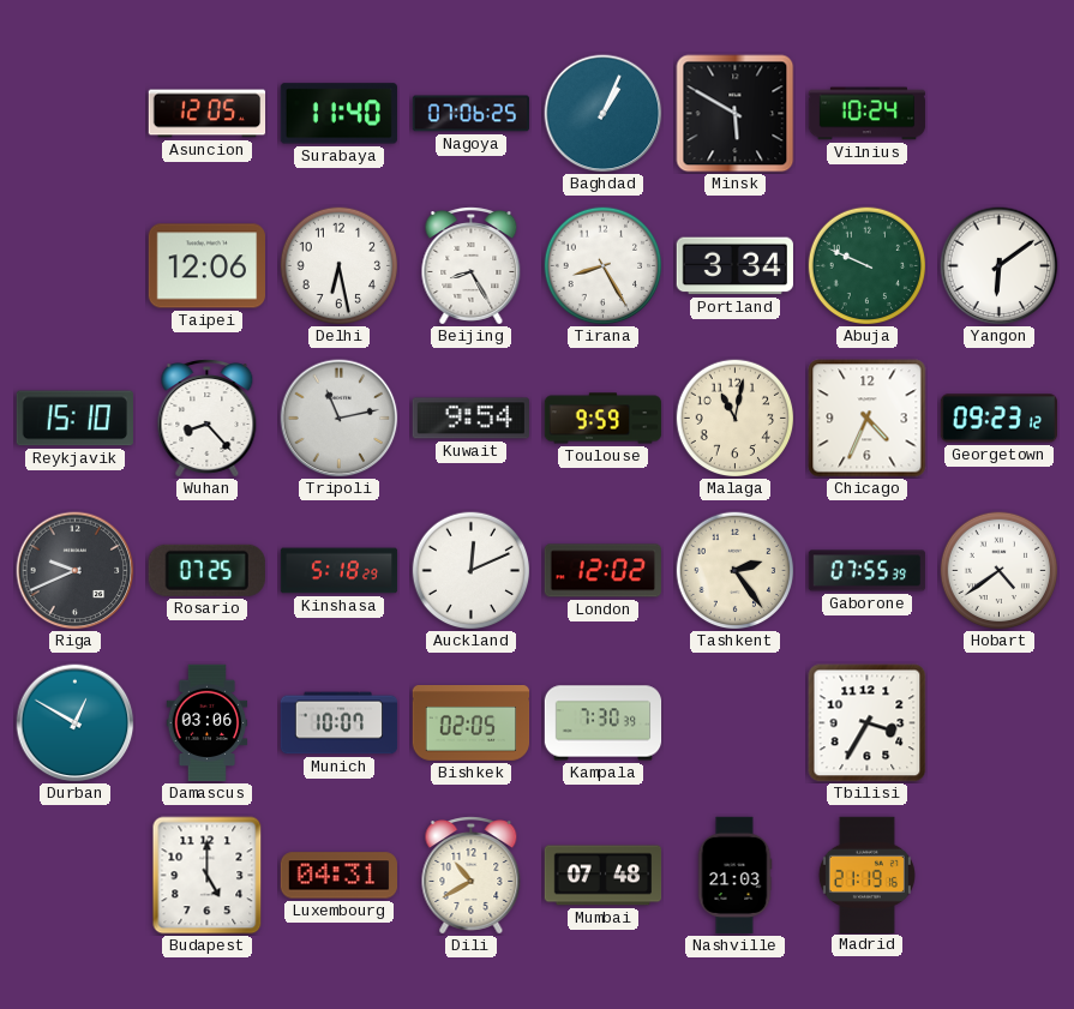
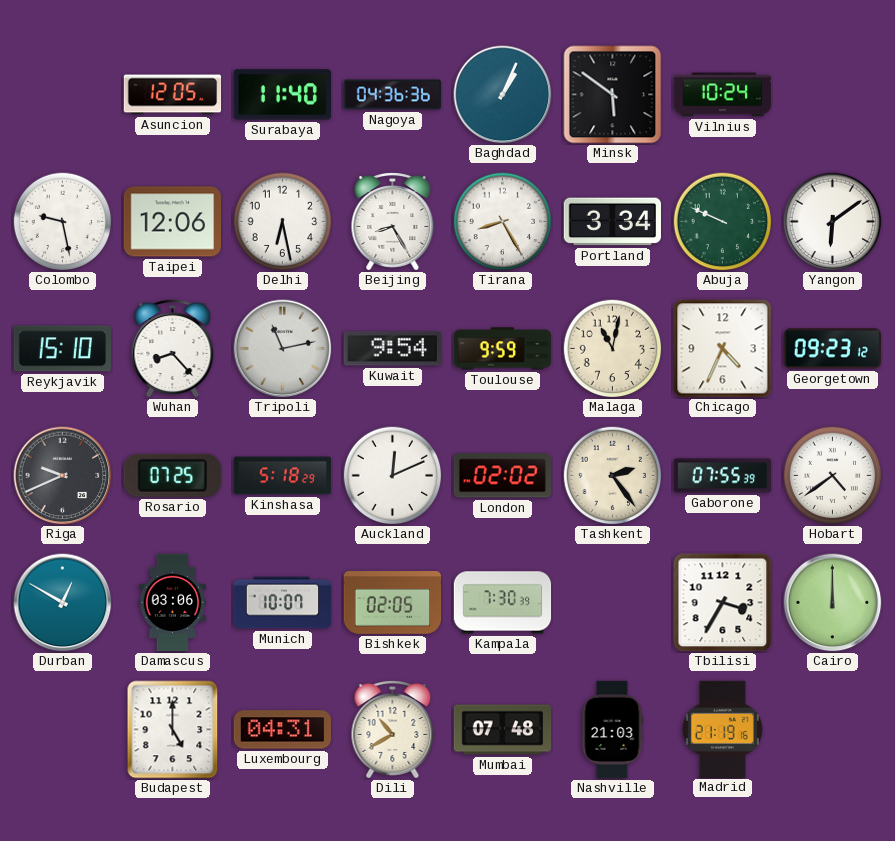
Nagoya: 07:06 -> 04:36
Minsk: 5:50 -> 5:51
Colombo: none -> 9:28
London: 12:02 -> 02:02
Cairo: none -> 12:00
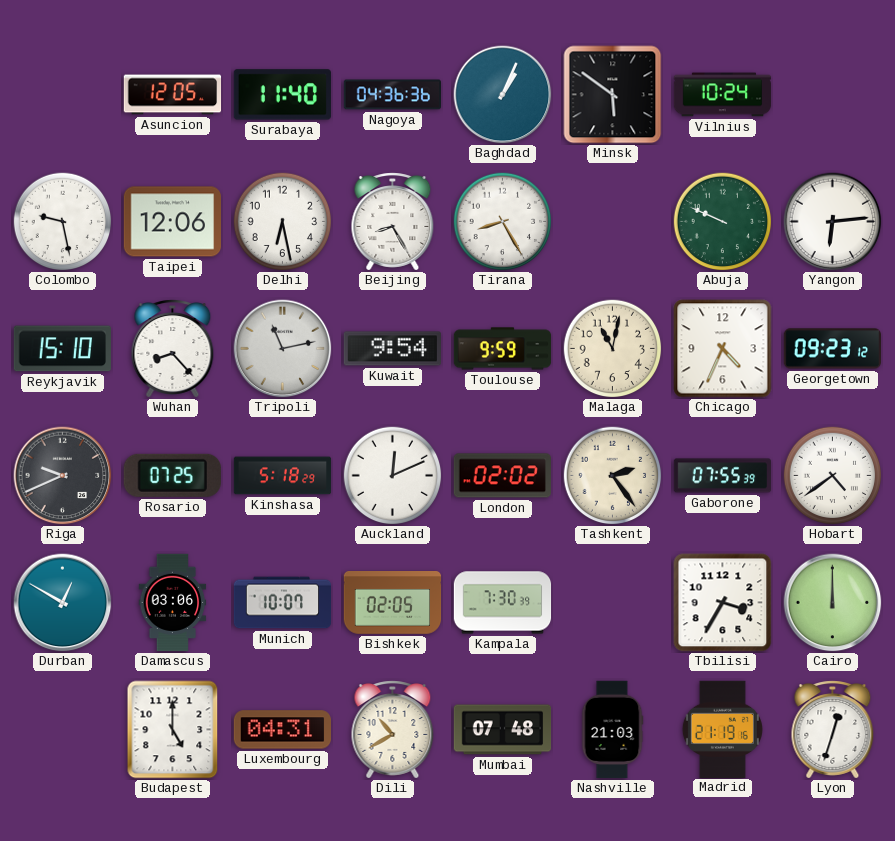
Portland: 3:34 -> none
Yangon: 6:09 -> 6:14
Lyon: none -> 12:33
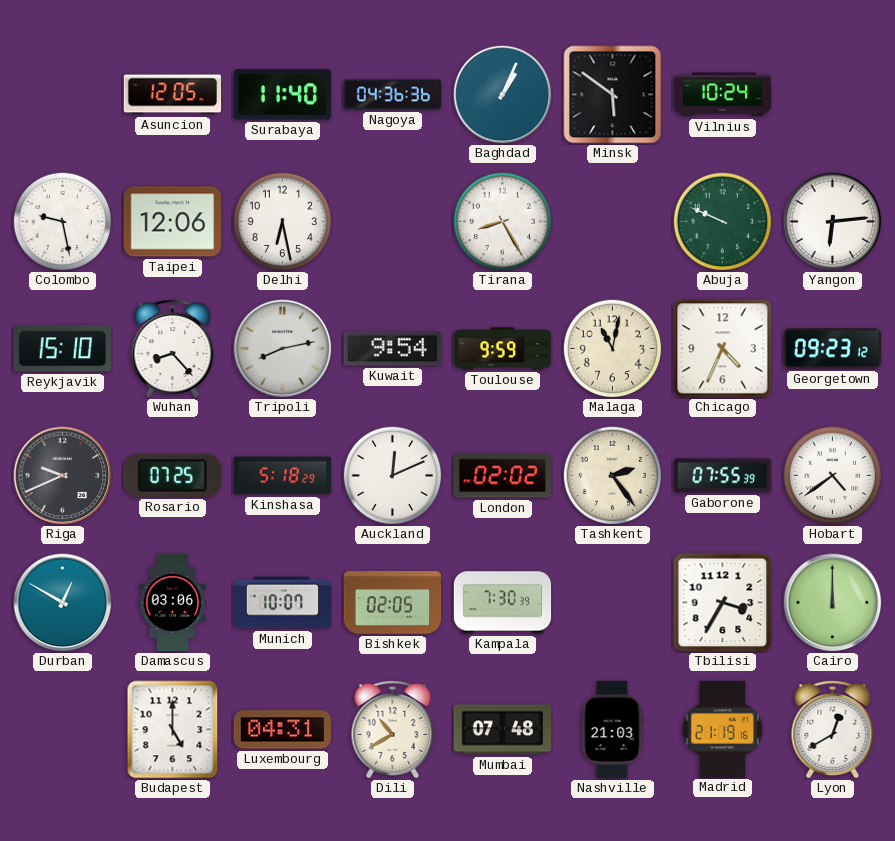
Beijing: 8:25 -> none
Tripoli: 11:13 -> 8:13
Lyon: 12:33 -> 12:40
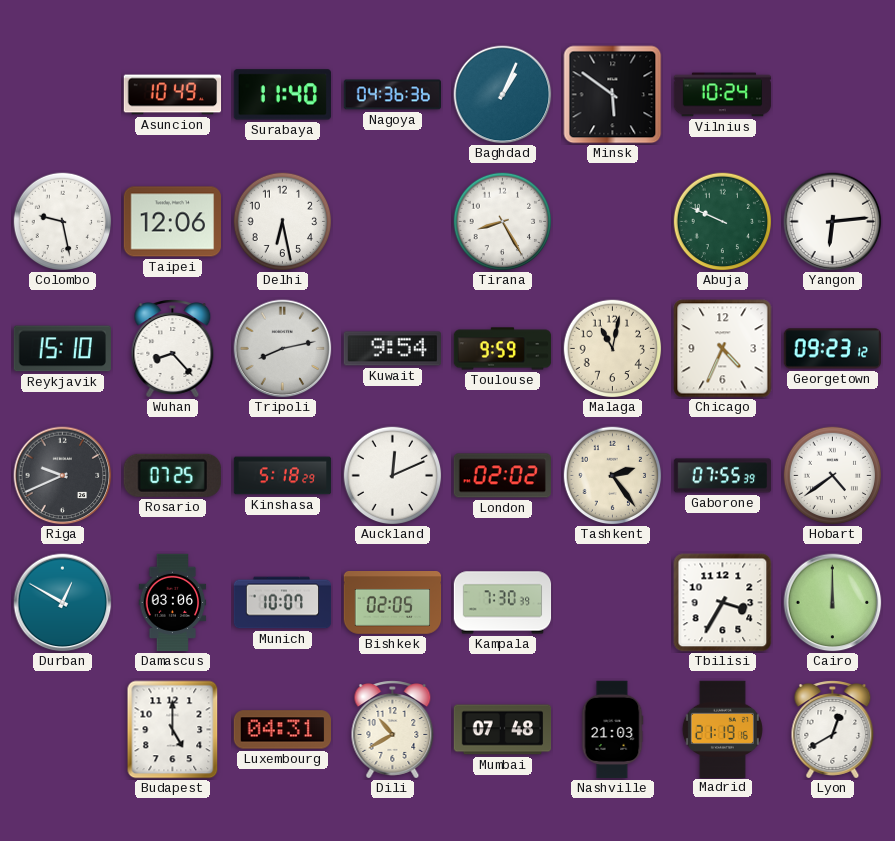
Asuncion: 12:05 -> 10:49
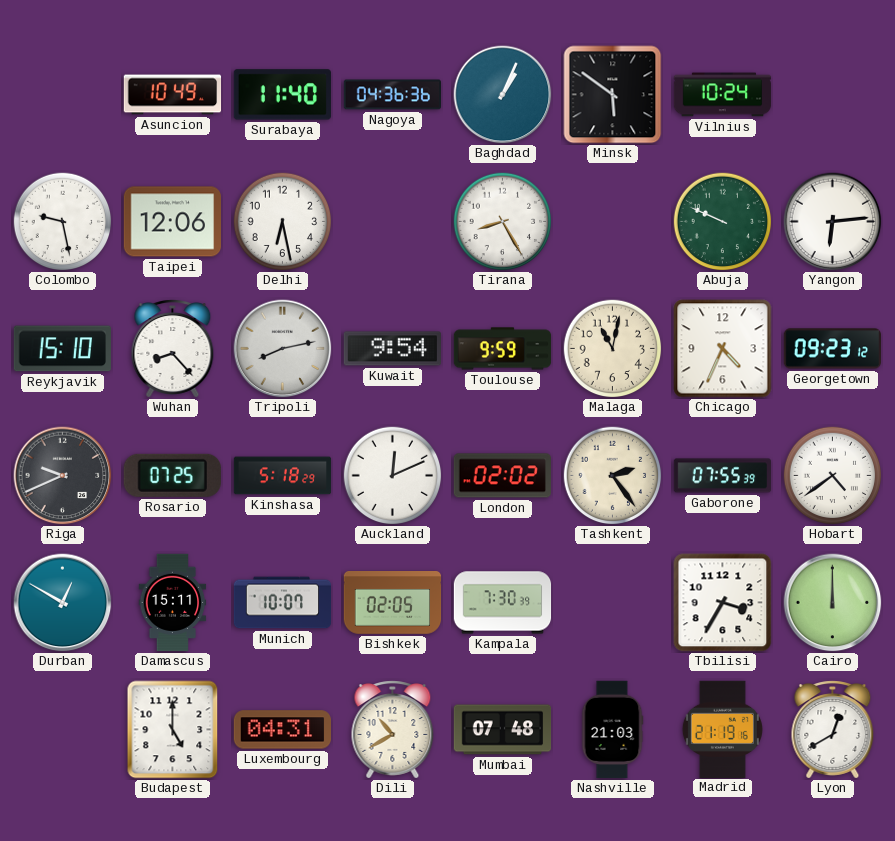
Damascus: 03:06 -> 15:11
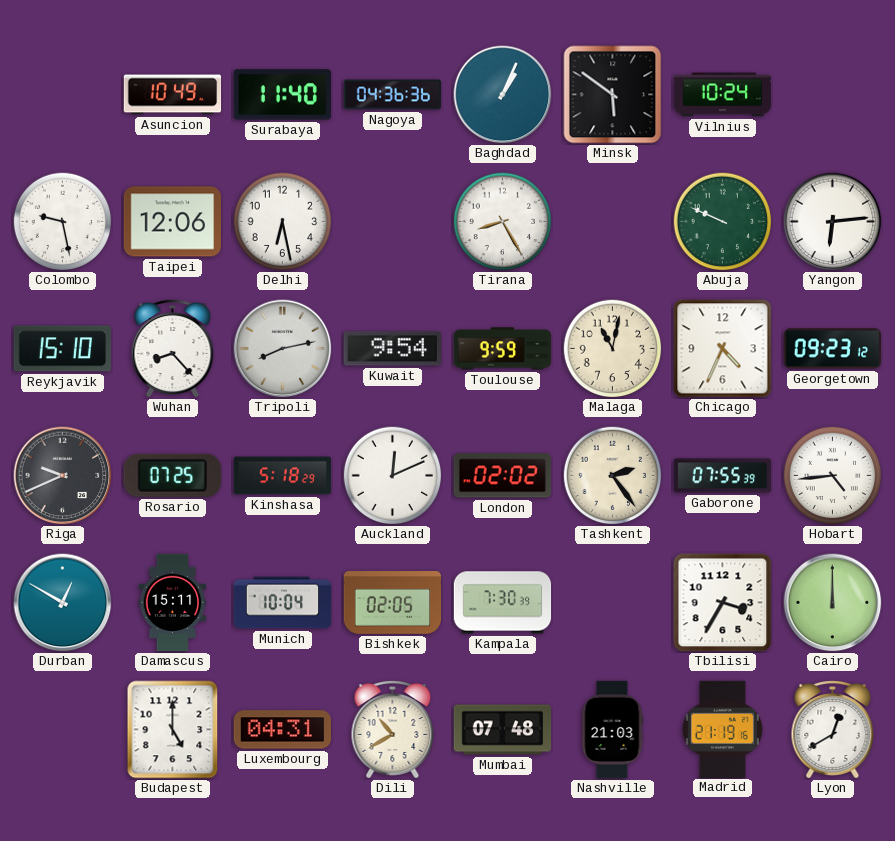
Hobart: 4:39 -> 4:44
Munich: 10:07 -> 10:04
